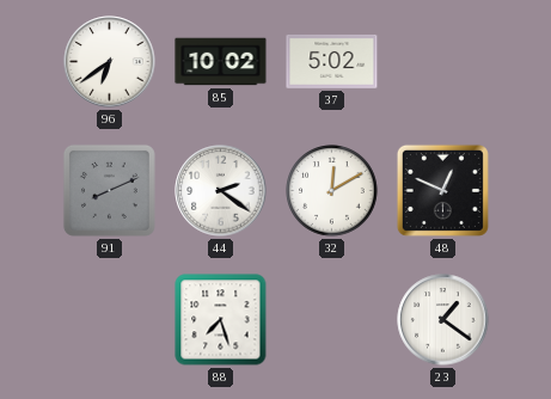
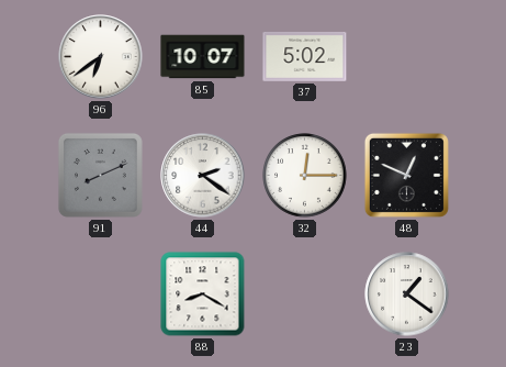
85: 10:02 -> 10:07
32: 12:10 -> 12:15
88: 7:27 -> 8:20
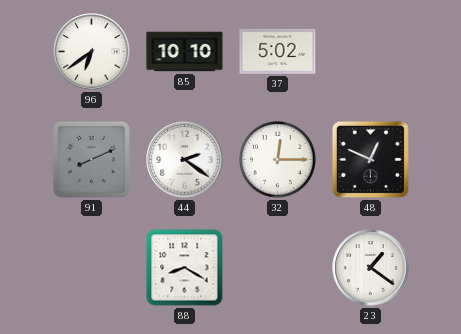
85: 10:07 -> 10:10
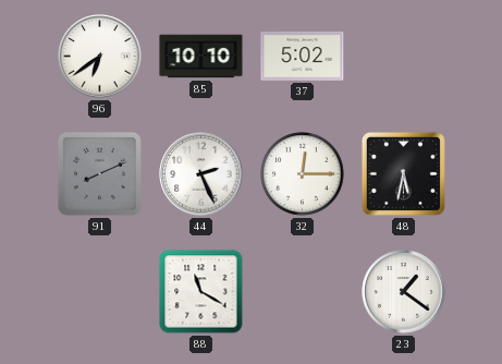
44: 2:21 -> 2:26
48: 12:49 -> 5:32
88: 8:20 -> 11:20
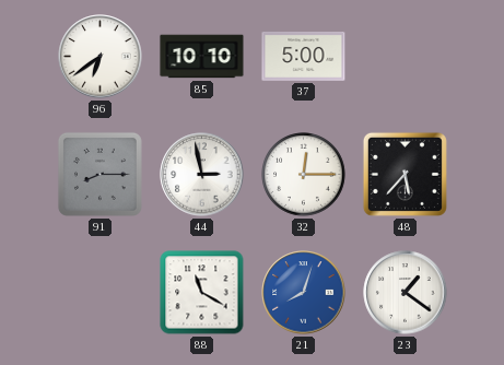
37: 5:02 -> 5:00
91: 8:11 -> 8:15
44: 2:26 -> 2:58
48: 5:32 -> 5:37
21: none -> 8:03
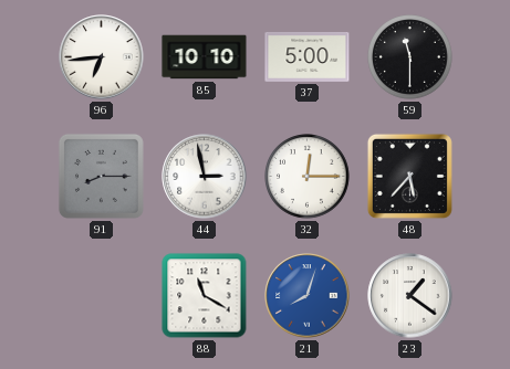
96: 6:39 -> 6:44
59: none -> 11:30
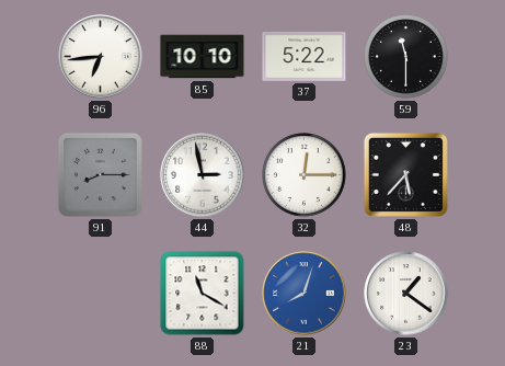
37: 5:00 -> 5:22
